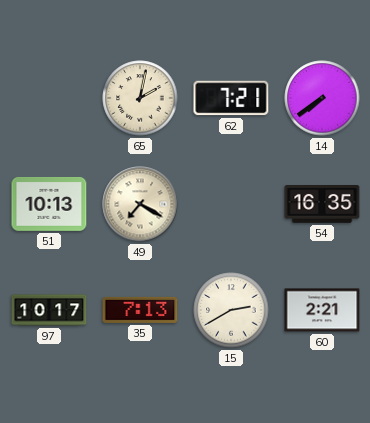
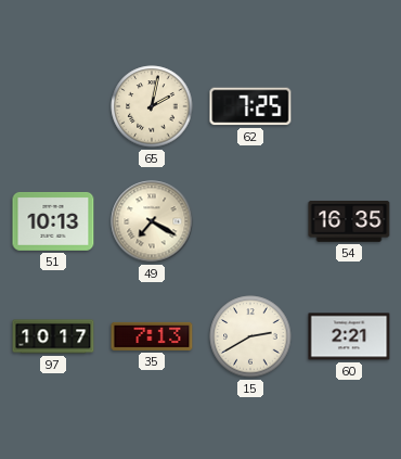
62: 7:21 -> 7:25
14: 7:39 -> none
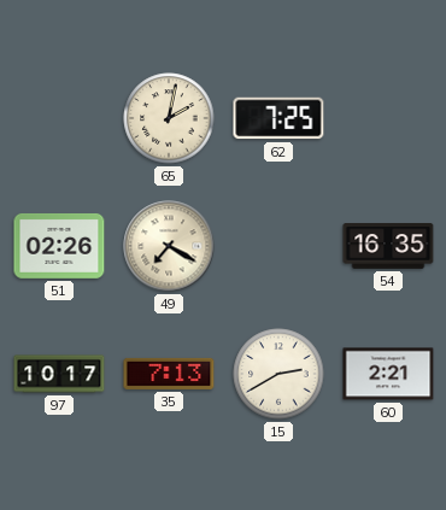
51: 10:13 -> 02:26
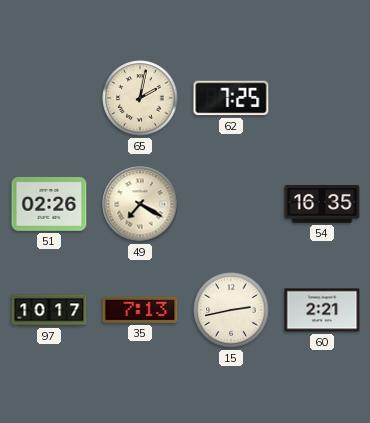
15: 2:40 -> 2:43
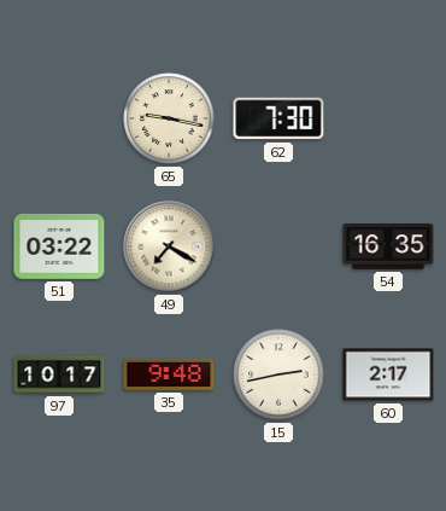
65: 2:02 -> 9:17
62: 7:25 -> 7:30
51: 02:26 -> 03:22
35: 7:13 -> 9:48
60: 2:21 -> 2:17
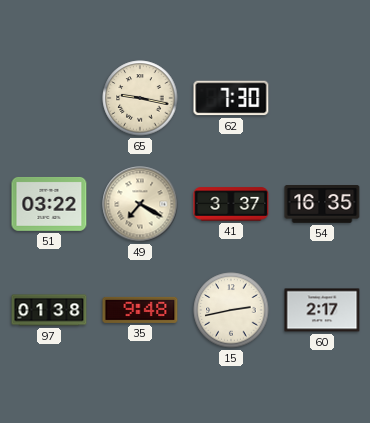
41: none -> 3:37
97: 10:17 -> 01:38
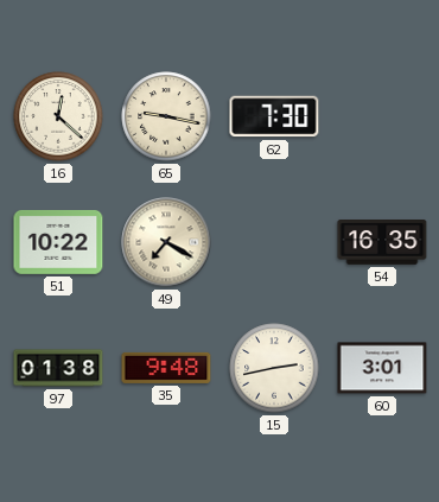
16: none -> 12:22
51: 03:22 -> 10:22
41: 3:37 -> none
60: 2:17 -> 3:01
